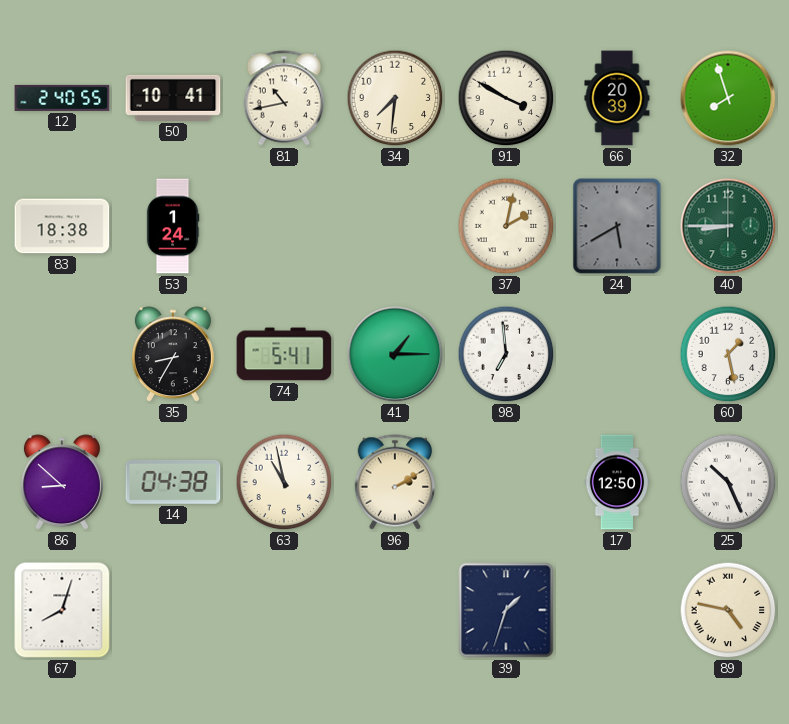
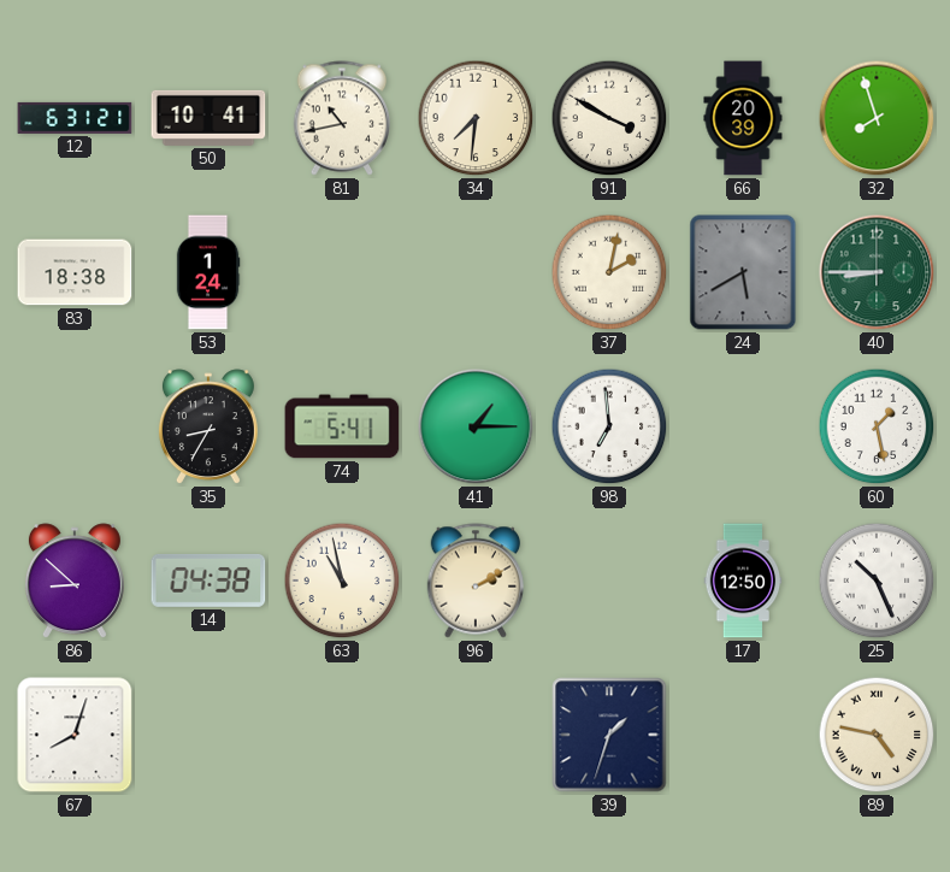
12: 2:40 -> 6:31
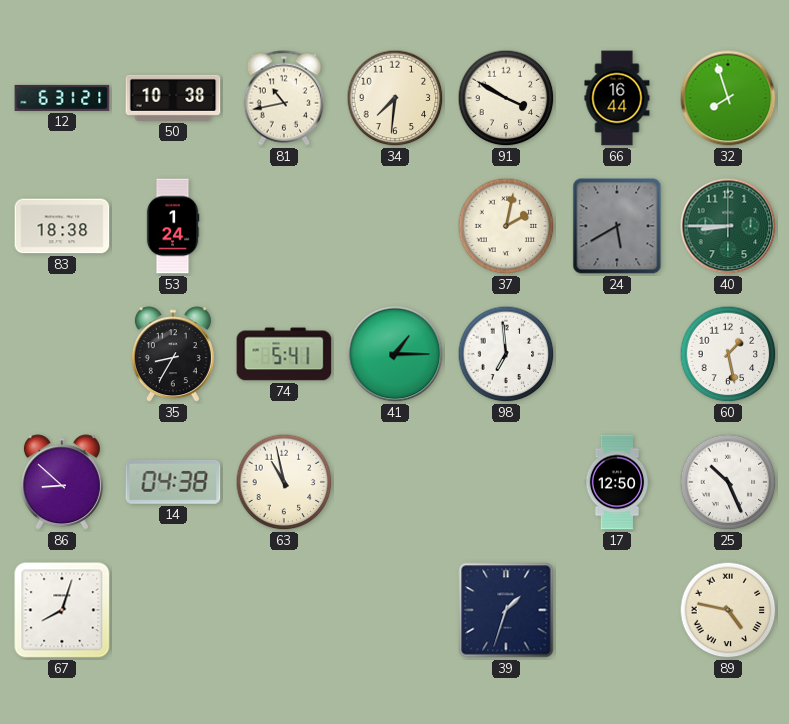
50: 10:41 -> 10:38
66: 20:39 -> 16:44
96: 2:10 -> none
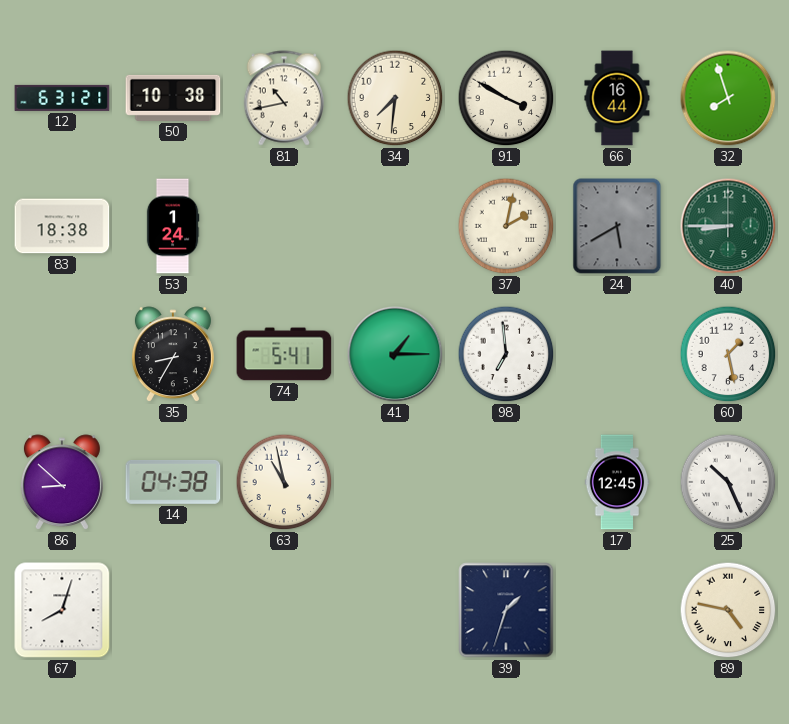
17: 12:50 -> 12:45
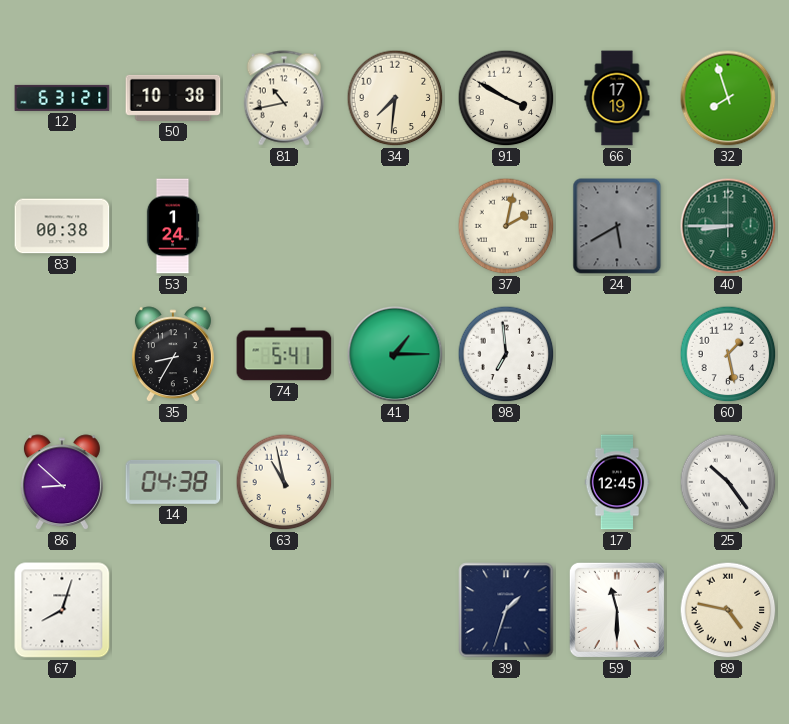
66: 16:44 -> 17:19
83: 18:38 -> 00:38
25: 10:26 -> 10:24
59: none -> 11:30
